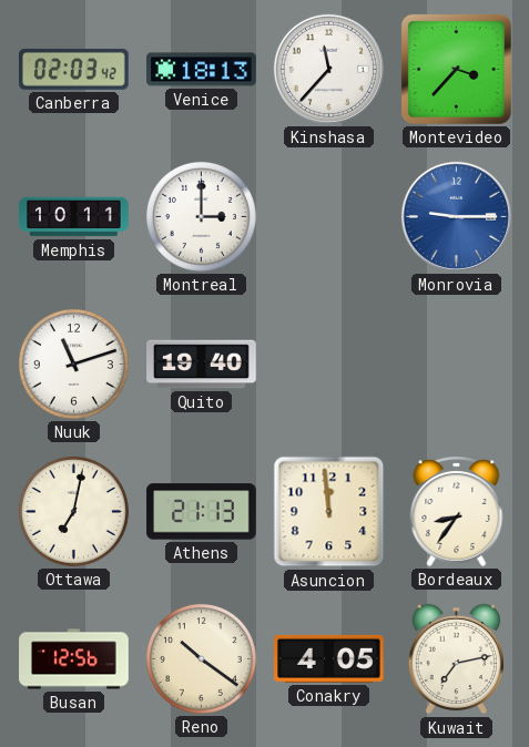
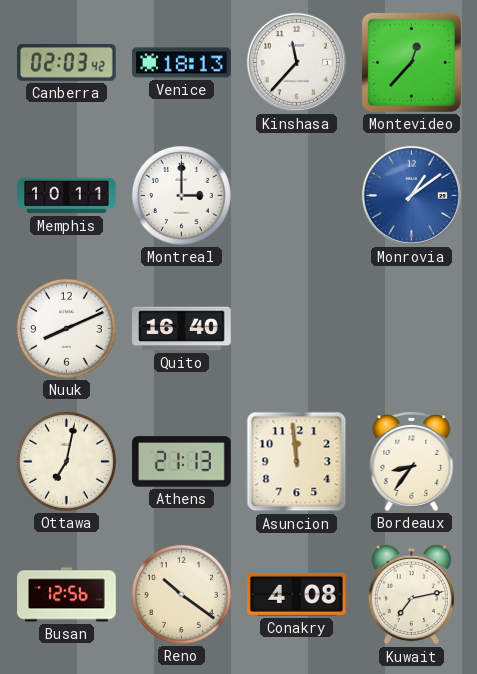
Montevideo: 3:37 -> 12:37
Monrovia: 9:15 -> 1:09
Nuuk: 11:12 -> 8:11
Quito: 19:40 -> 16:40
Conakry: 4:05 -> 4:08
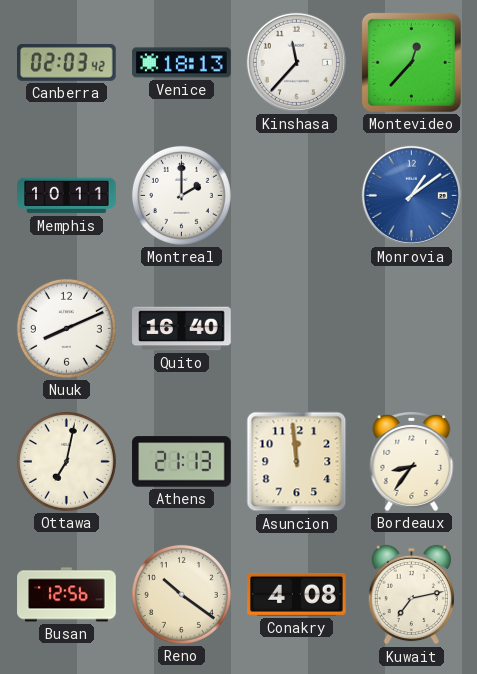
Montreal: 3:00 -> 2:00
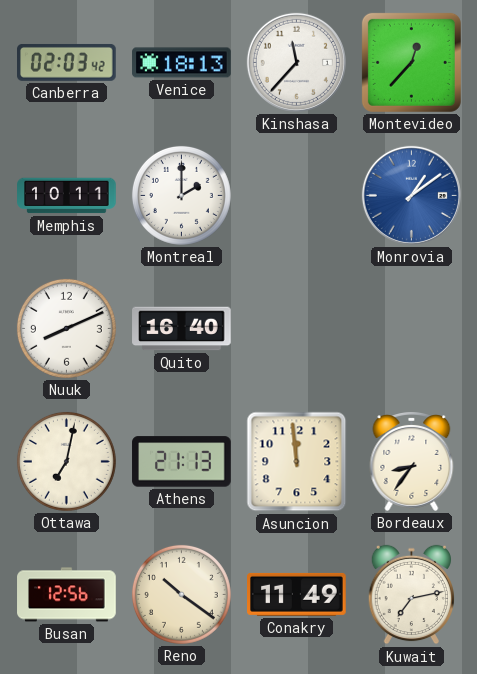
Conakry: 4:08 -> 11:49
